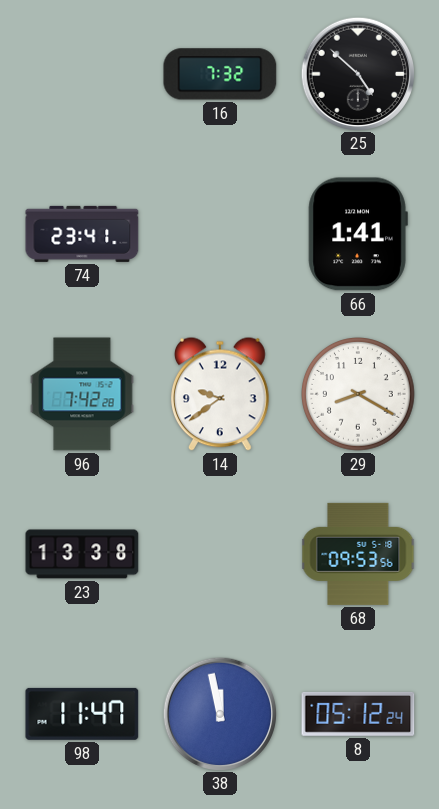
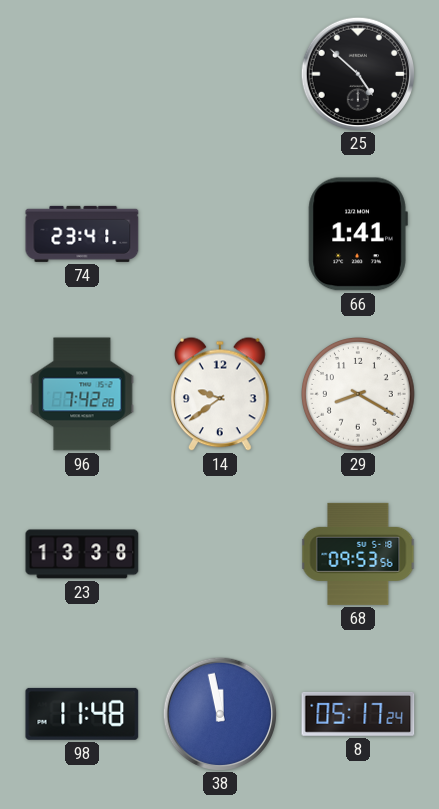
16: 7:32 -> none
98: 11:47 -> 11:48
8: 05:12 -> 05:17
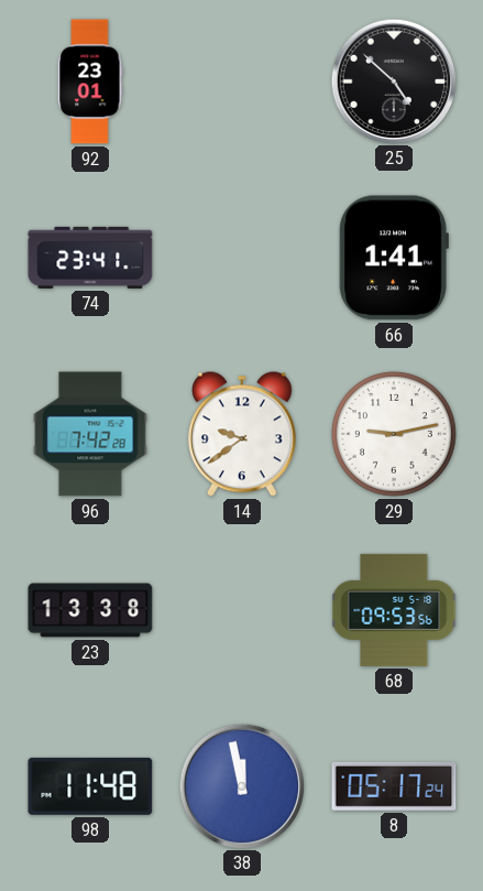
92: none -> 23:01
29: 8:20 -> 9:13
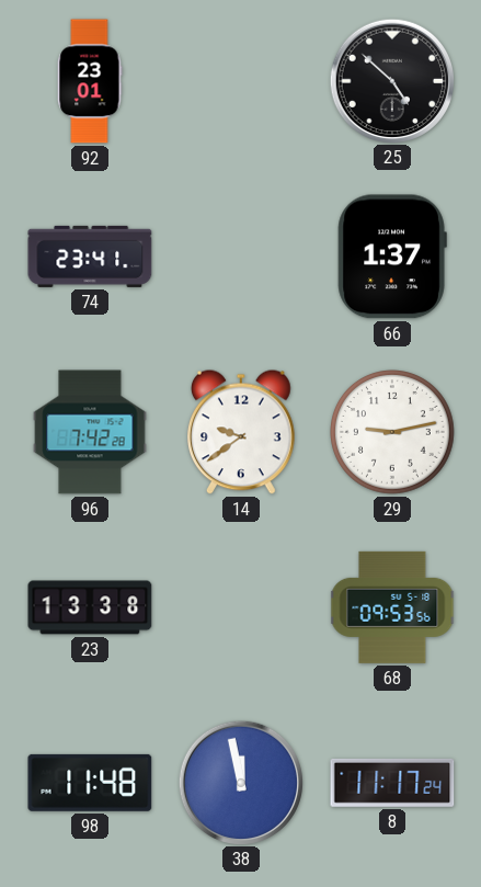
66: 1:41 -> 1:37
8: 05:17 -> 11:17
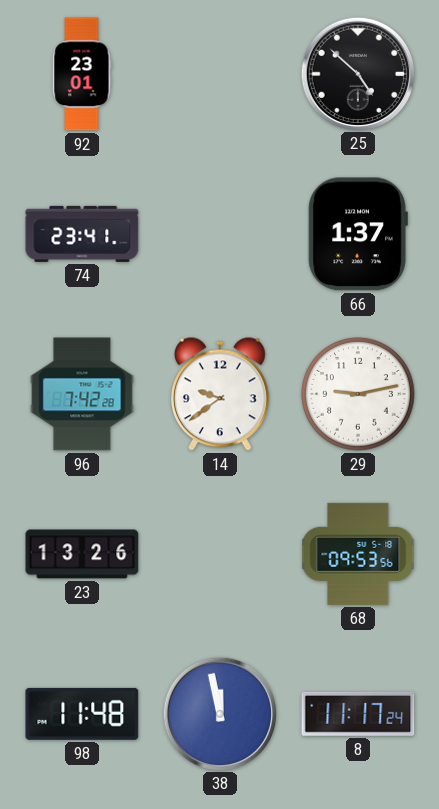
23: 13:38 -> 13:26
